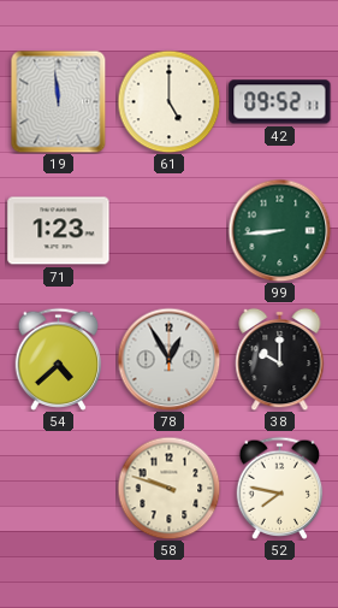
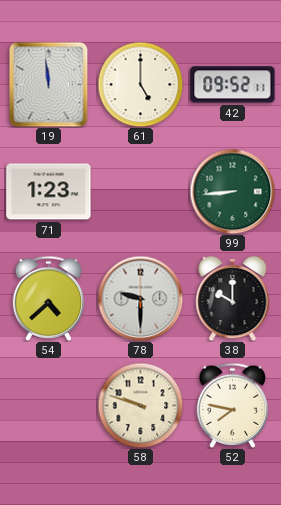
78: 12:55 -> 9:30
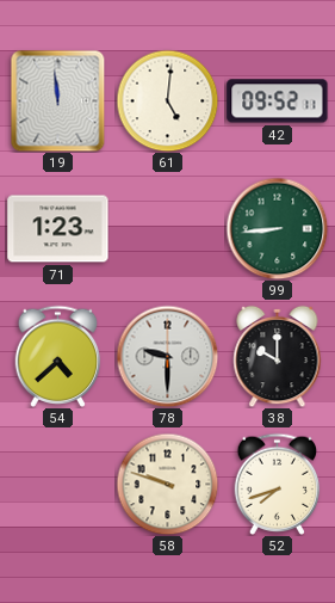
61: 5:00 -> 5:01
52: 7:47 -> 7:42
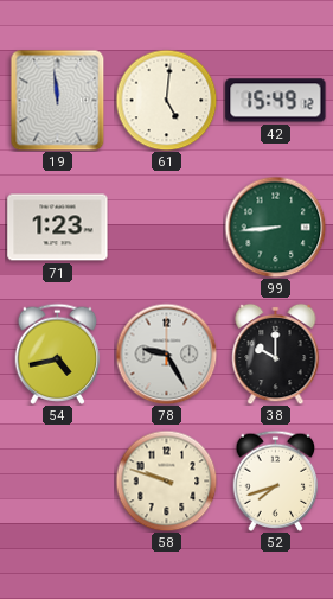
42: 09:52 -> 15:49
54: 4:38 -> 4:43
78: 9:30 -> 9:25
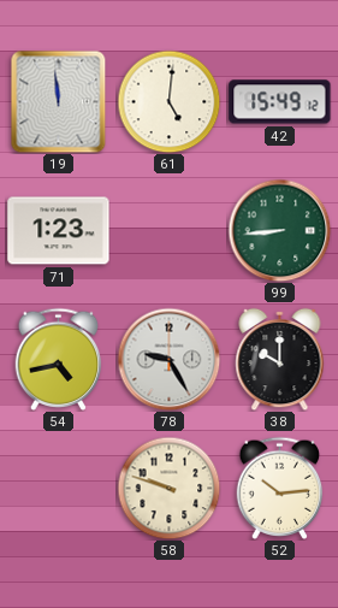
52: 7:42 -> 10:14
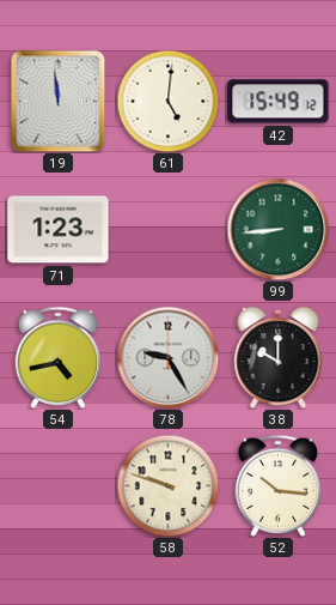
52: 10:14 -> 10:16
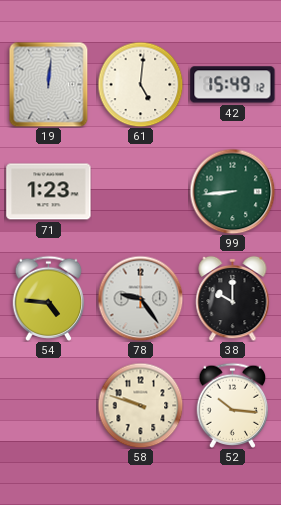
19: 11:59 -> 12:01
54: 4:43 -> 4:46
78: 9:25 -> 9:24
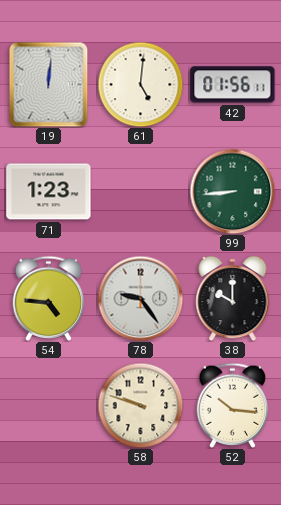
42: 15:49 -> 01:56
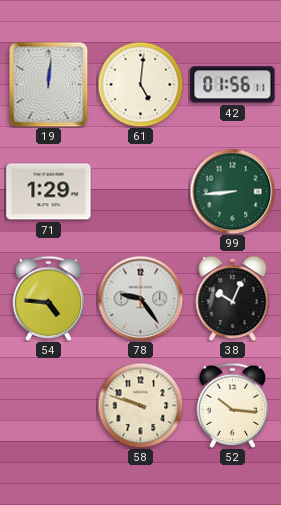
71: 1:23 -> 1:29
38: 10:00 -> 10:04
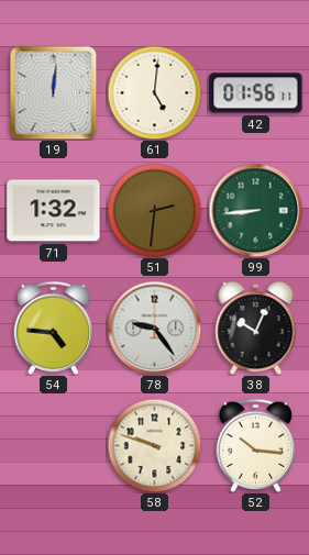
71: 1:29 -> 1:32
51: none -> 2:31
